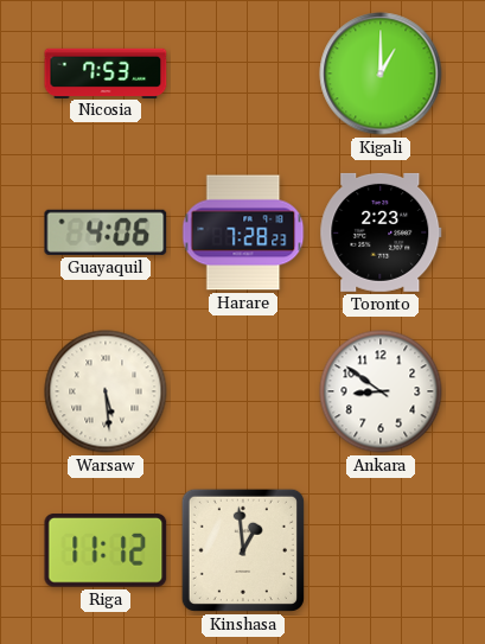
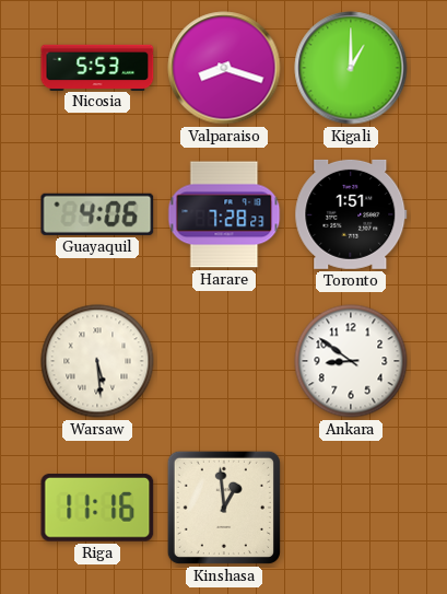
Nicosia: 7:53 -> 5:53
Valparaiso: none -> 8:18
Toronto: 2:23 -> 1:51
Riga: 11:12 -> 11:16
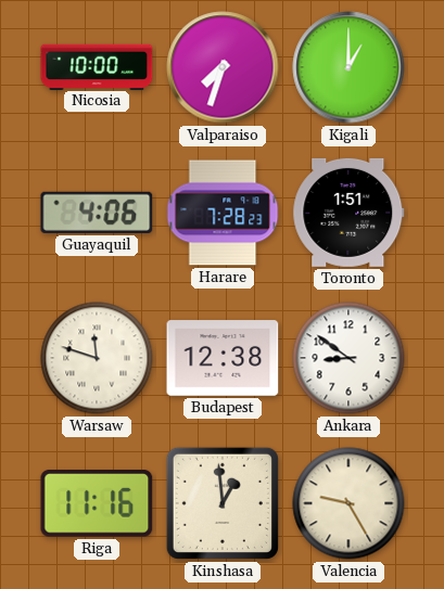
Nicosia: 5:53 -> 10:00
Valparaiso: 8:18 -> 7:33
Warsaw: 5:29 -> 11:48
Budapest: none -> 12:38
Valencia: none -> 9:25
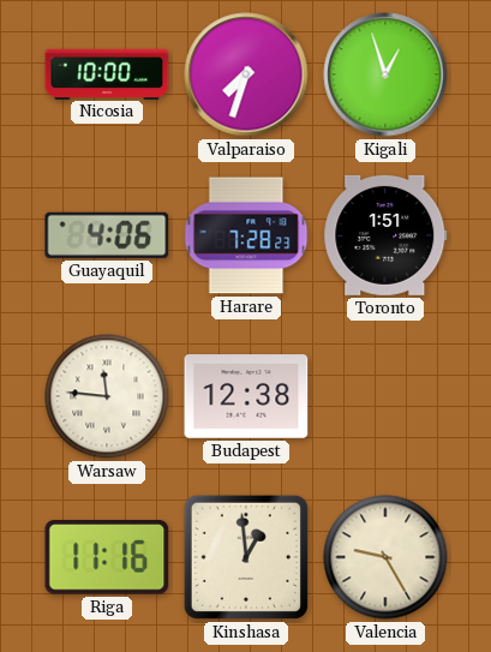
Kigali: 1:00 -> 12:57
Warsaw: 11:48 -> 11:46
Ankara: 8:51 -> none
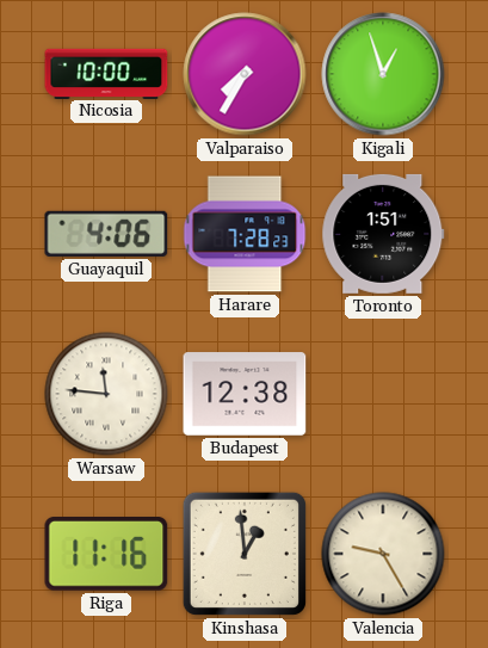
Valparaiso: 7:33 -> 7:35
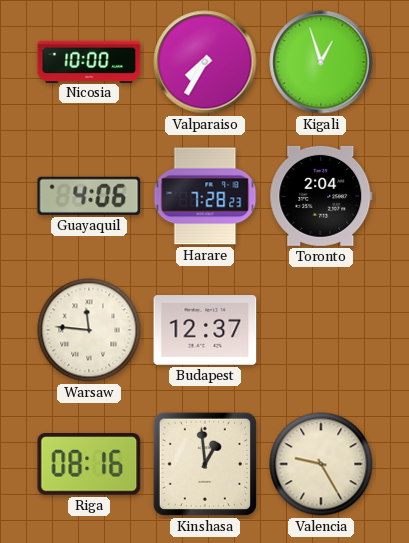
Toronto: 1:51 -> 2:04
Budapest: 12:38 -> 12:37
Riga: 11:16 -> 08:16
